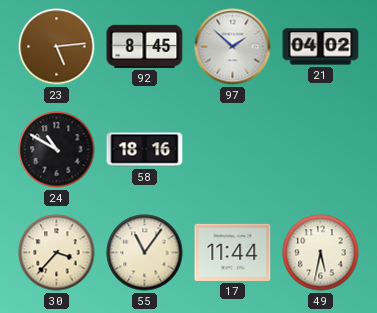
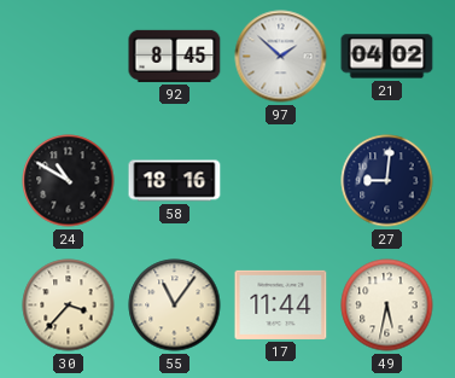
23: 5:14 -> none
27: none -> 9:01
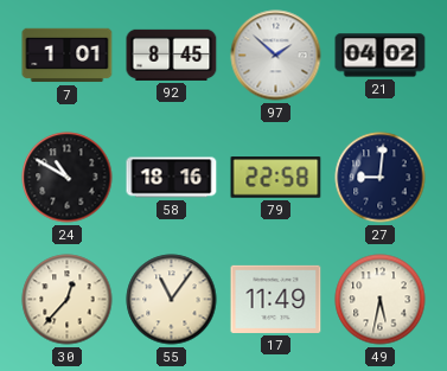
7: none -> 1:01
79: none -> 22:58
30: 3:37 -> 12:37
17: 11:44 -> 11:49
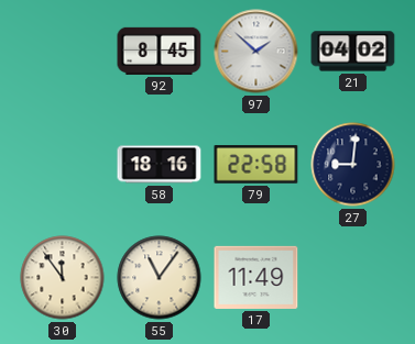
7: 1:01 -> none
24: 10:50 -> none
30: 12:37 -> 11:54
49: 5:32 -> none
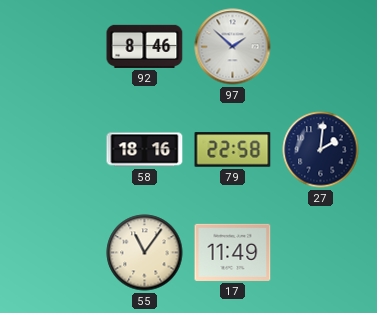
92: 8:45 -> 8:46
21: 04:02 -> none
27: 9:01 -> 2:01
30: 11:54 -> none
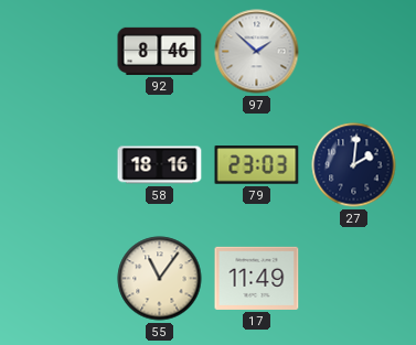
79: 22:58 -> 23:03
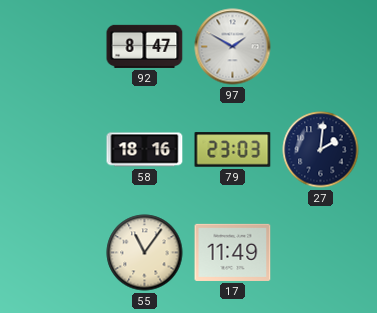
92: 8:46 -> 8:47
97: 1:52 -> 1:50
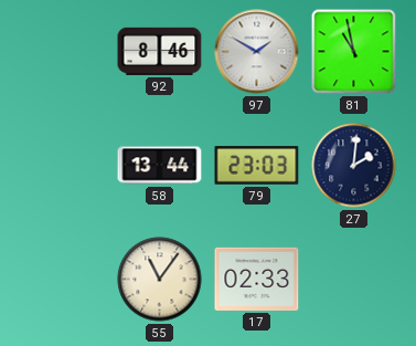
92: 8:47 -> 8:46
81: none -> 10:58
58: 18:16 -> 13:44
17: 11:49 -> 02:33
